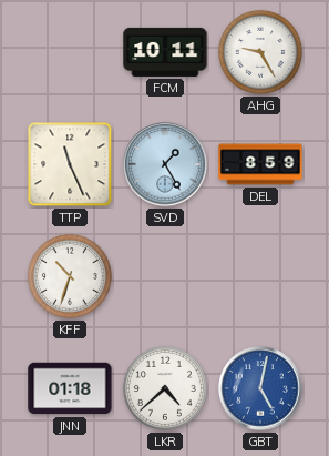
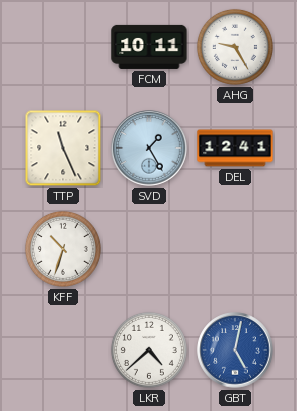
DEL: 8:59 -> 12:41
JNN: 01:18 -> none
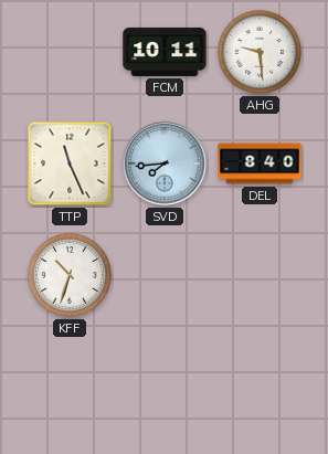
AHG: 9:25 -> 9:29
SVD: 1:25 -> 7:44
DEL: 12:41 -> 8:40
LKR: 4:38 -> none
GBT: 5:02 -> none
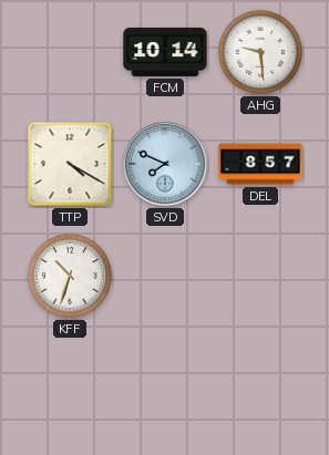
FCM: 10:11 -> 10:14
TTP: 11:26 -> 4:20
SVD: 7:44 -> 7:49
DEL: 8:40 -> 8:57
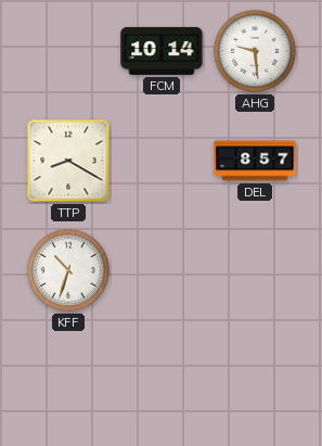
TTP: 4:20 -> 8:20
SVD: 7:49 -> none
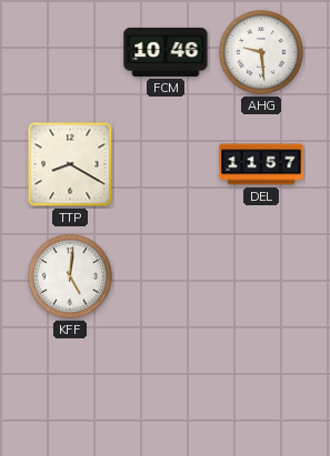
FCM: 10:14 -> 10:46
DEL: 8:57 -> 11:57
KFF: 10:33 -> 5:01
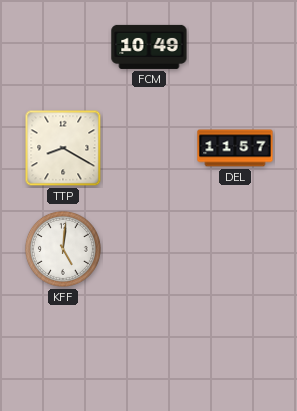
FCM: 10:46 -> 10:49
AHG: 9:29 -> none
